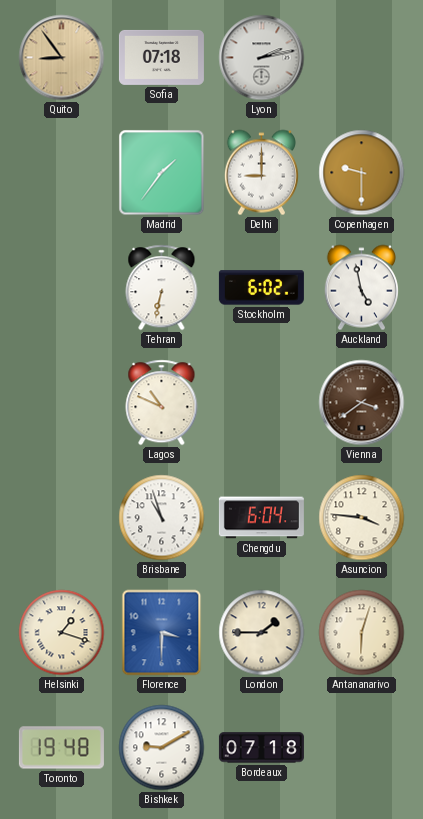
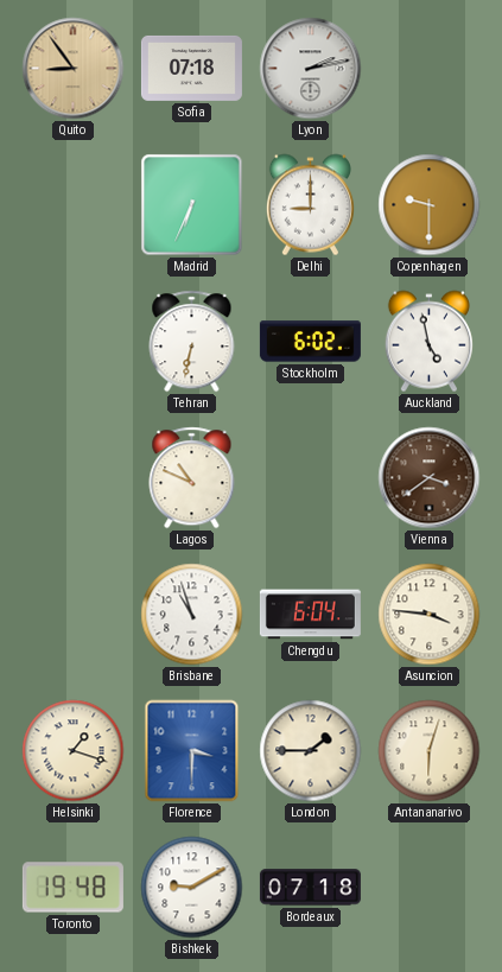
Madrid: 1:36 -> 6:34
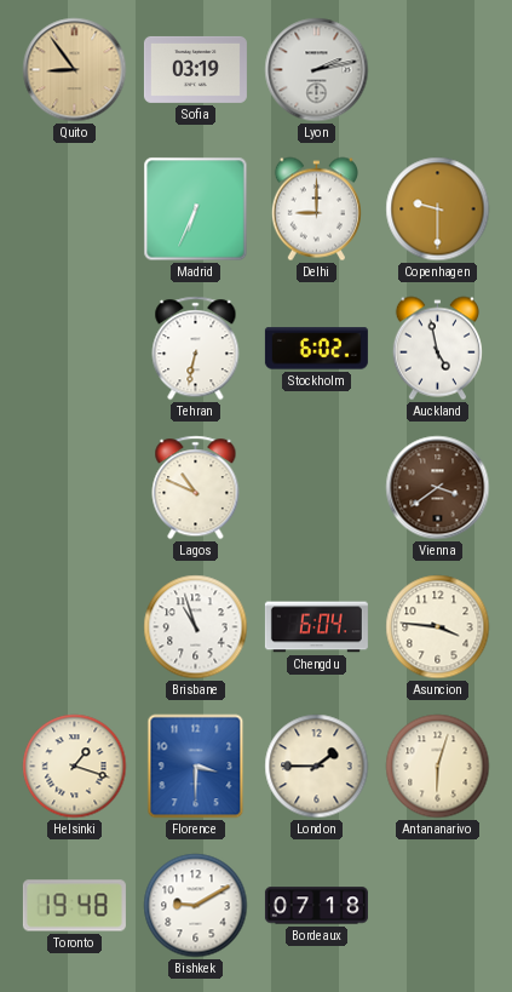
Sofia: 07:18 -> 03:19
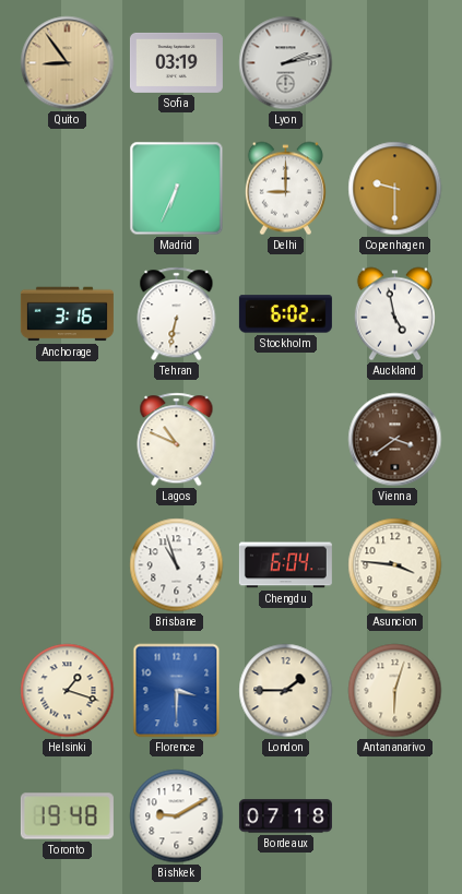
Anchorage: none -> 3:16
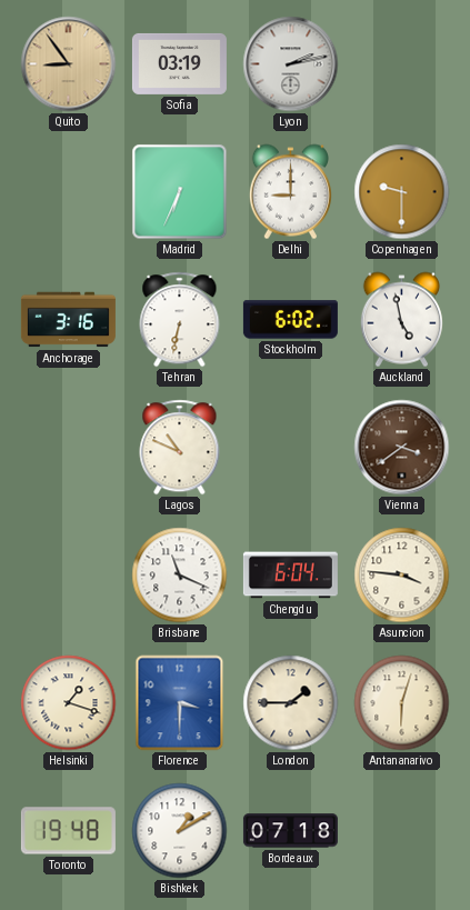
Brisbane: 10:57 -> 11:19
Bishkek: 9:10 -> 1:10
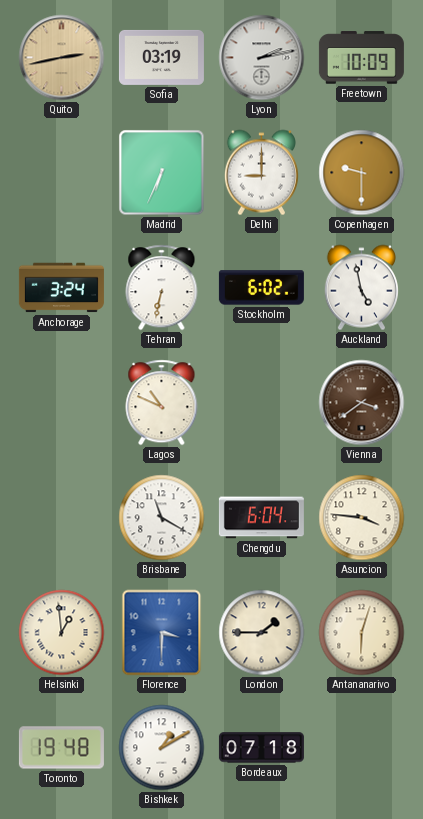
Quito: 8:54 -> 2:43
Freetown: none -> 10:09
Anchorage: 3:16 -> 3:24
Brisbane: 11:19 -> 11:20
Helsinki: 1:18 -> 12:59
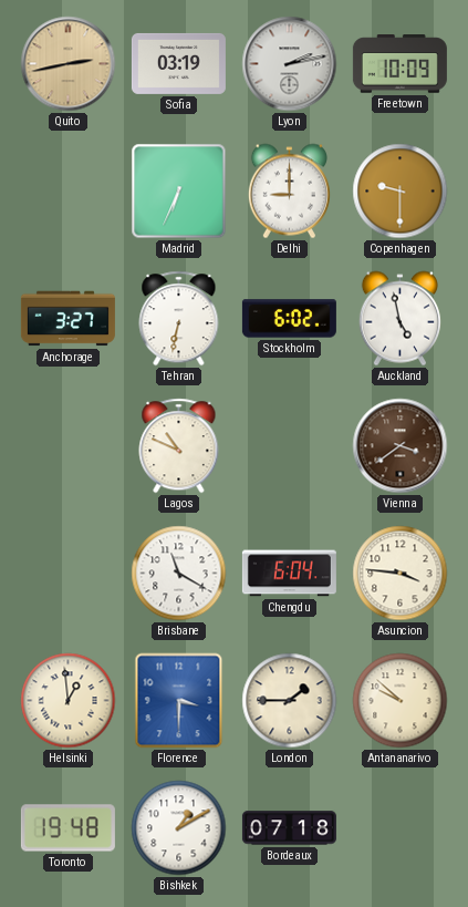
Anchorage: 3:24 -> 3:27
Antananarivo: 6:03 -> 9:52
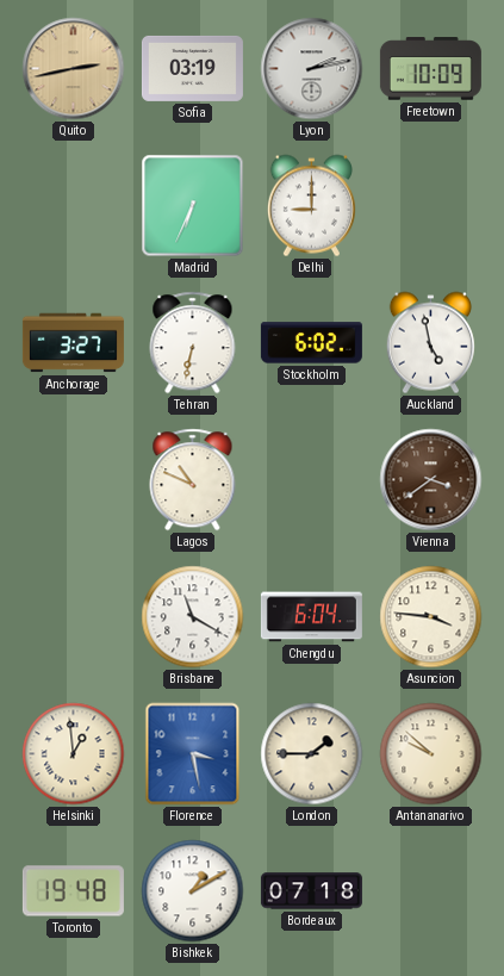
Copenhagen: 9:30 -> none
Florence: 3:30 -> 3:28
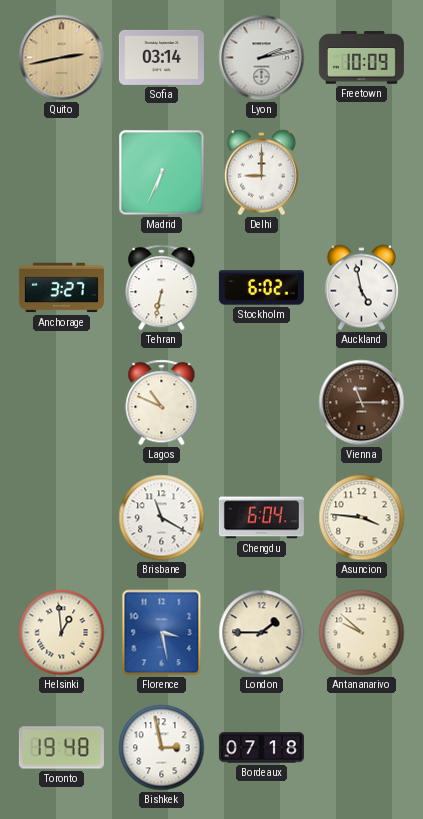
Sofia: 03:19 -> 03:14
Vienna: 3:39 -> 11:15
Bishkek: 1:10 -> 2:58
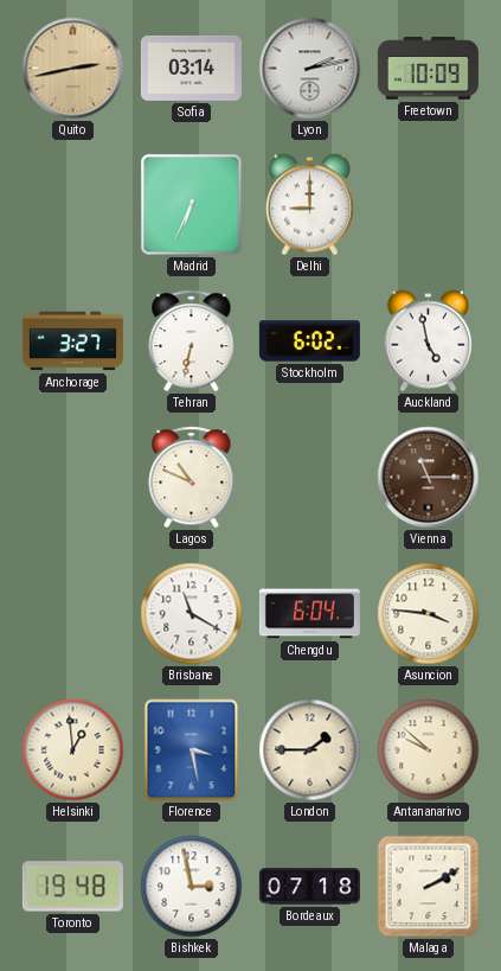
Malaga: none -> 2:10
